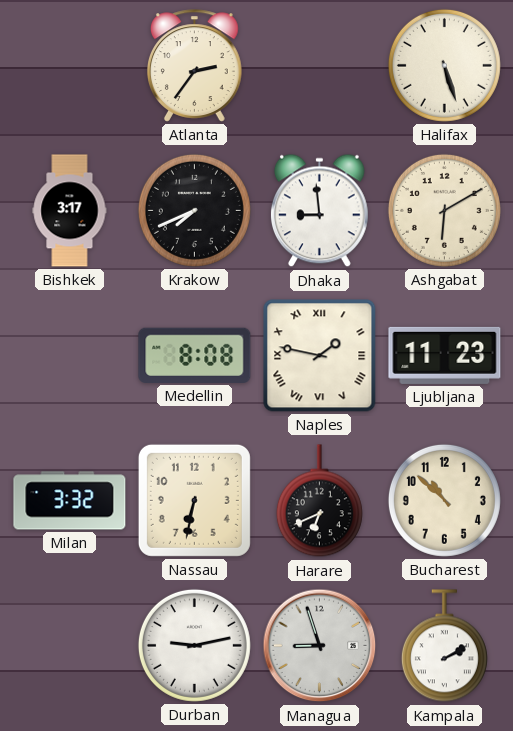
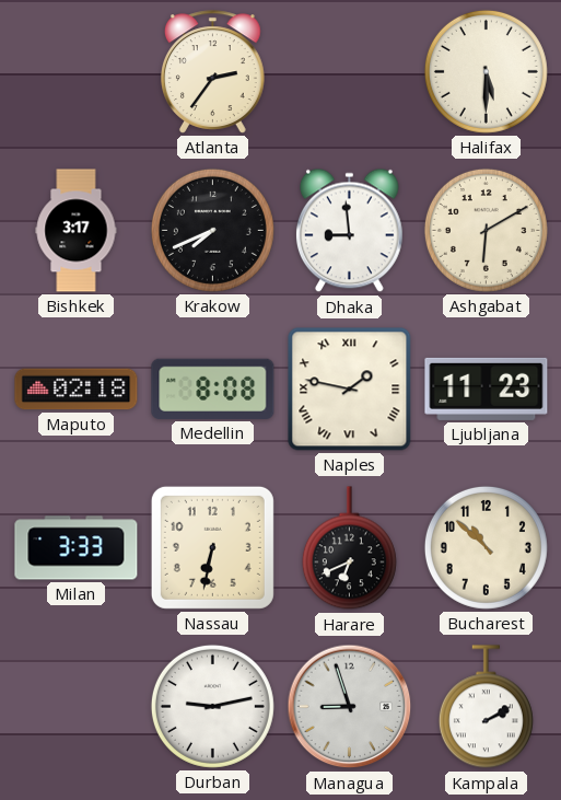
Halifax: 5:27 -> 5:30
Maputo: none -> 02:18
Milan: 3:32 -> 3:33
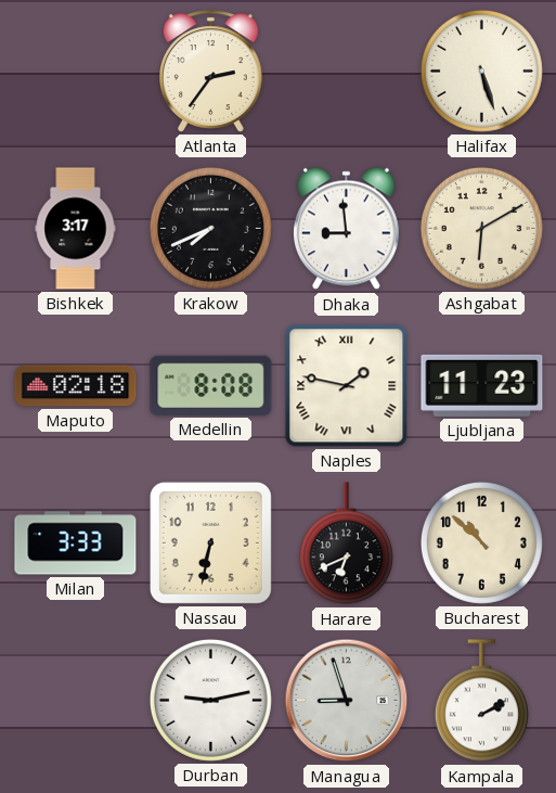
Halifax: 5:30 -> 5:27
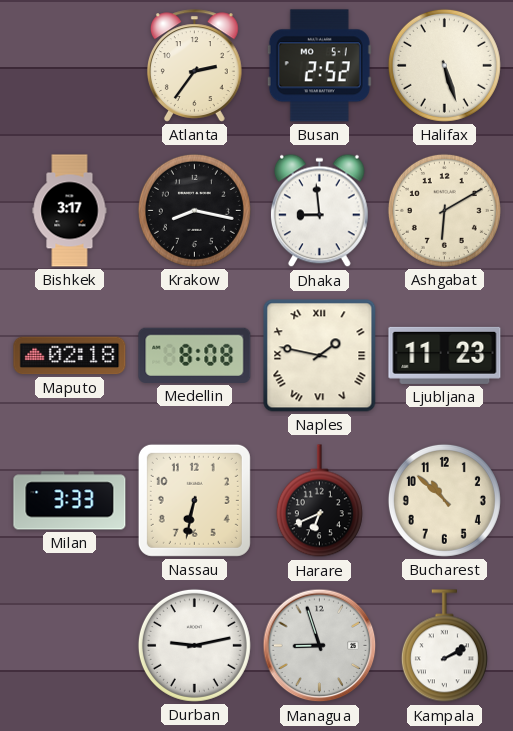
Busan: none -> 2:52
Krakow: 7:41 -> 8:17
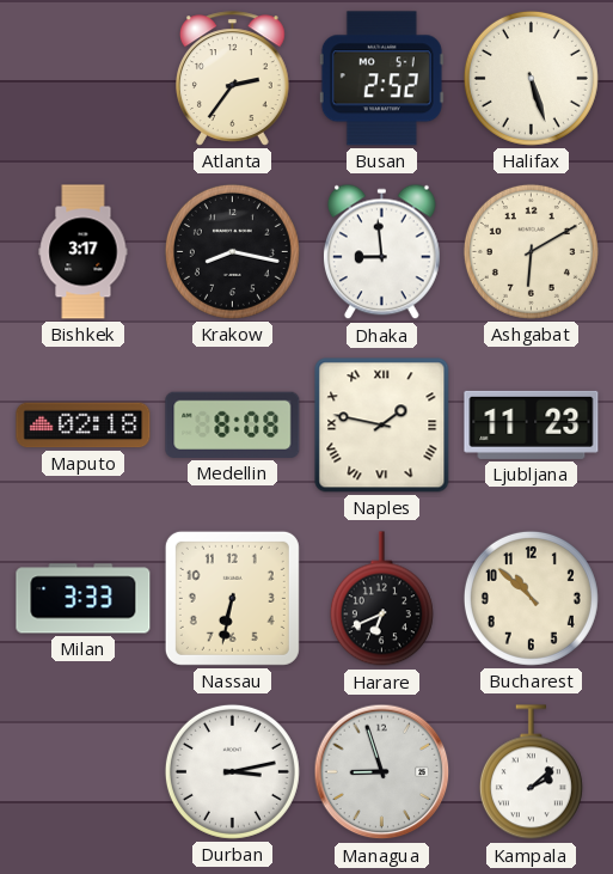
Durban: 9:13 -> 3:13
Kampala: 2:10 -> 2:08
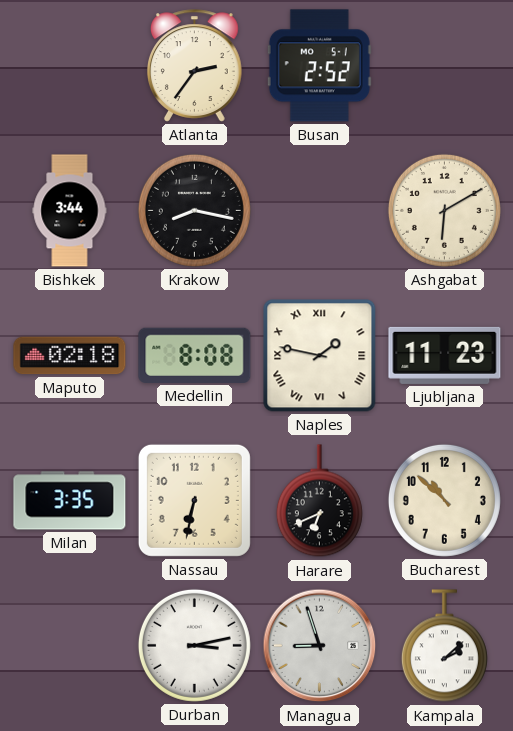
Halifax: 5:27 -> none
Bishkek: 3:17 -> 3:44
Dhaka: 8:59 -> none
Milan: 3:33 -> 3:35
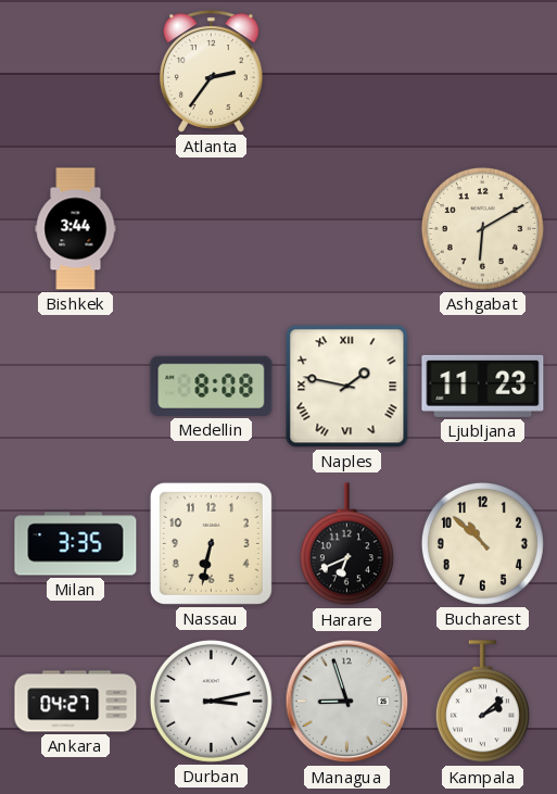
Busan: 2:52 -> none
Krakow: 8:17 -> none
Maputo: 02:18 -> none
Ankara: none -> 04:27
